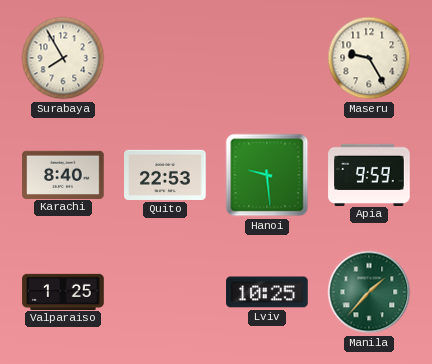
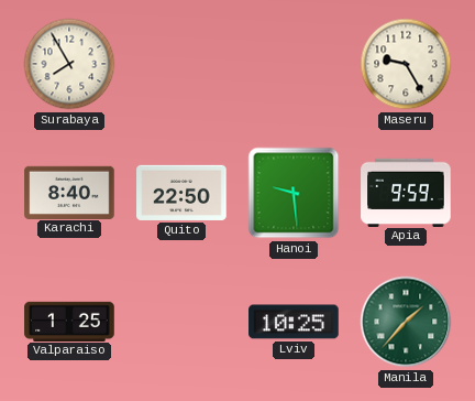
Quito: 22:53 -> 22:50
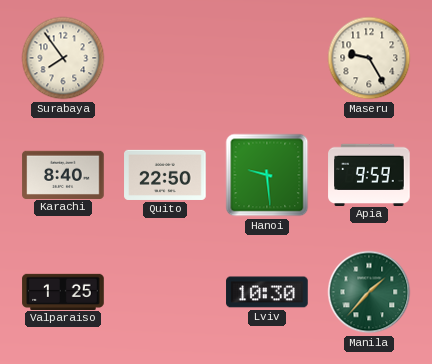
Surabaya: 7:55 -> 7:54
Lviv: 10:25 -> 10:30
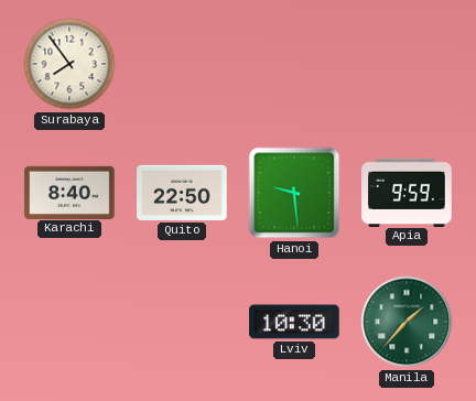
Maseru: 9:25 -> none
Valparaiso: 1:25 -> none
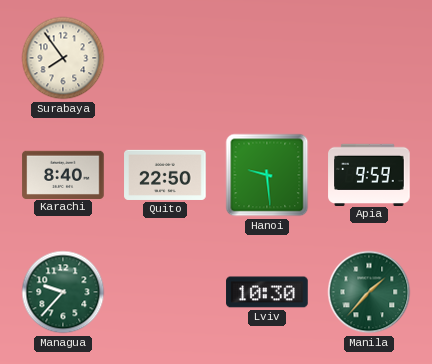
Managua: none -> 9:37
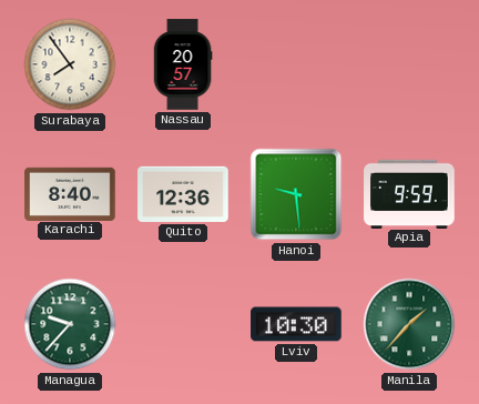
Nassau: none -> 20:57
Quito: 22:50 -> 12:36
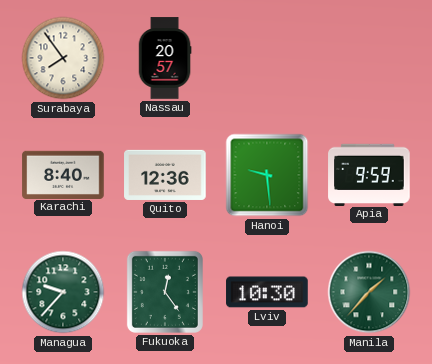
Fukuoka: none -> 12:24
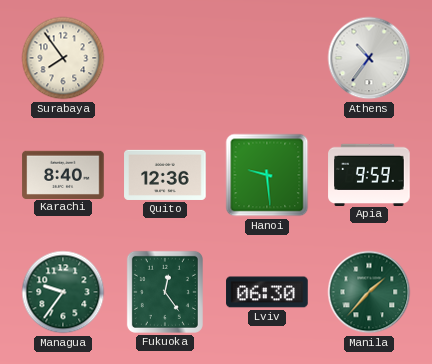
Nassau: 20:57 -> none
Athens: none -> 10:36
Managua: 9:37 -> 9:36
Lviv: 10:30 -> 06:30
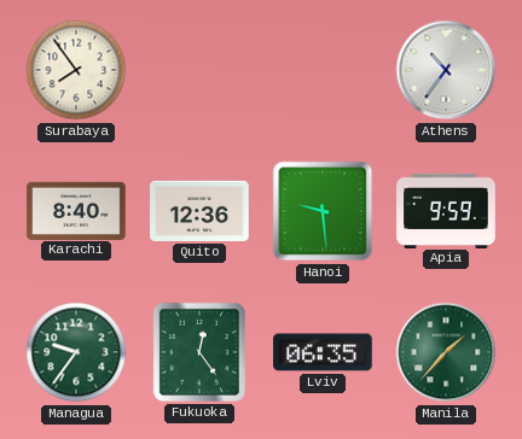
Lviv: 06:30 -> 06:35
